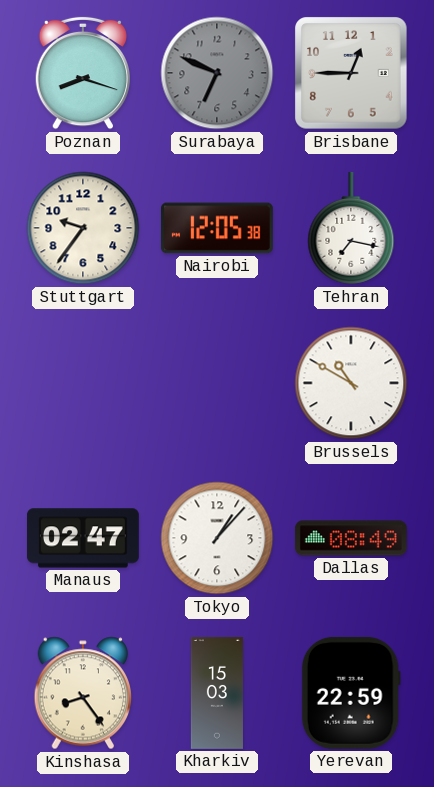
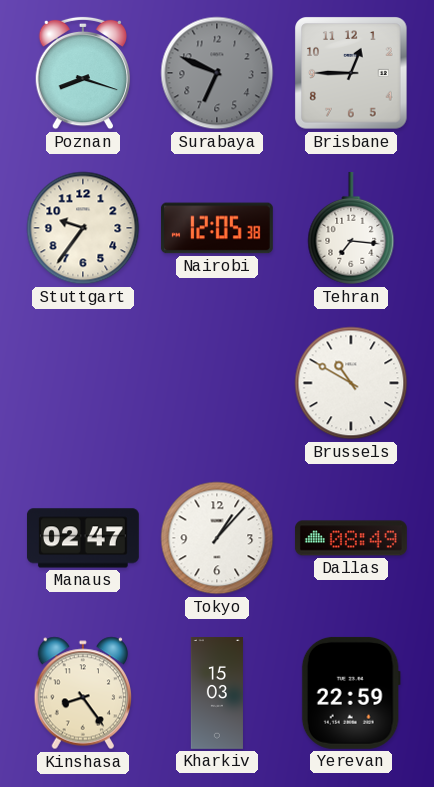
Tehran: 7:17 -> 7:16
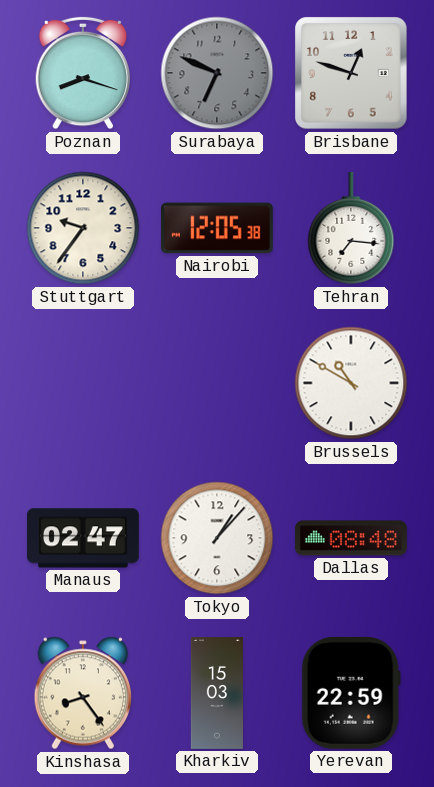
Brisbane: 12:45 -> 12:48
Dallas: 08:49 -> 08:48
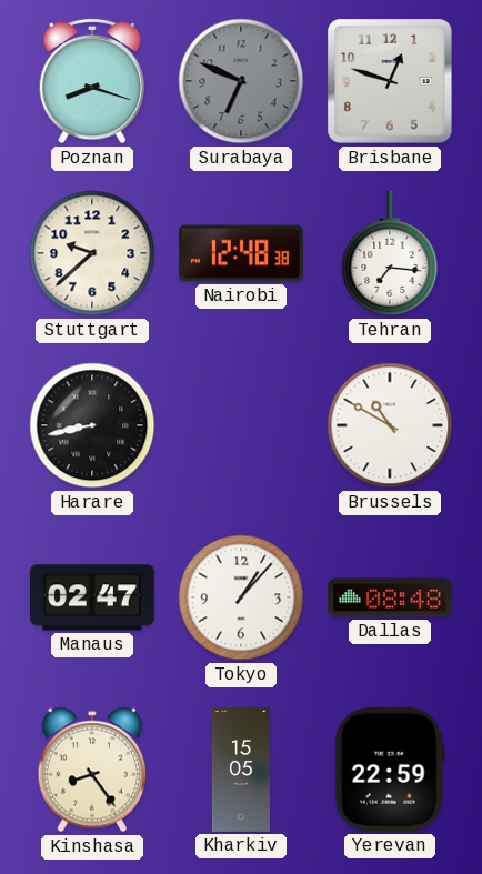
Stuttgart: 9:36 -> 9:38
Nairobi: 12:05 -> 12:48
Harare: none -> 8:43
Kharkiv: 15:03 -> 15:05
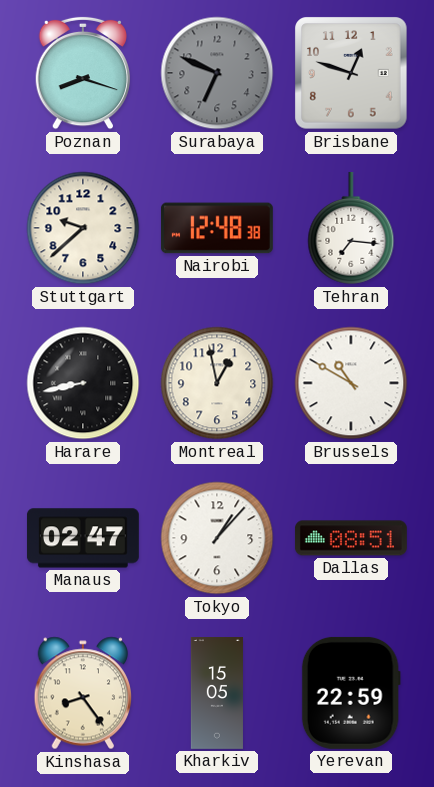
Montreal: none -> 12:58
Dallas: 08:48 -> 08:51
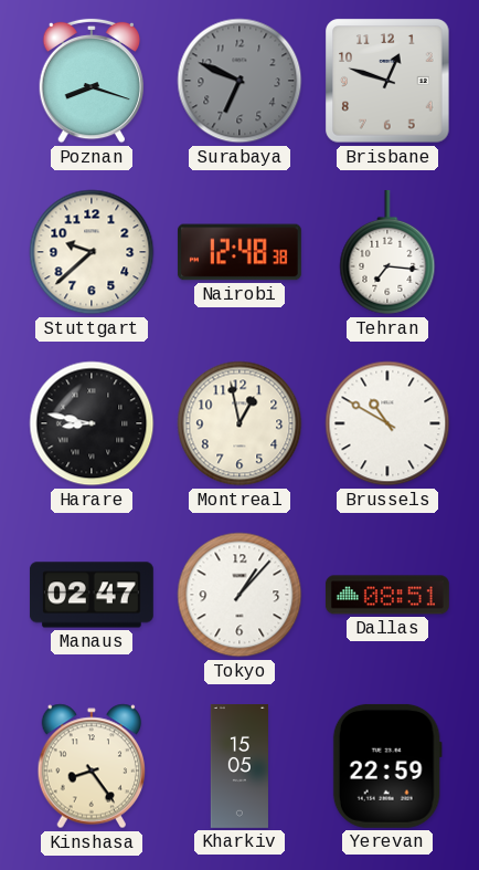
Harare: 8:43 -> 8:47
